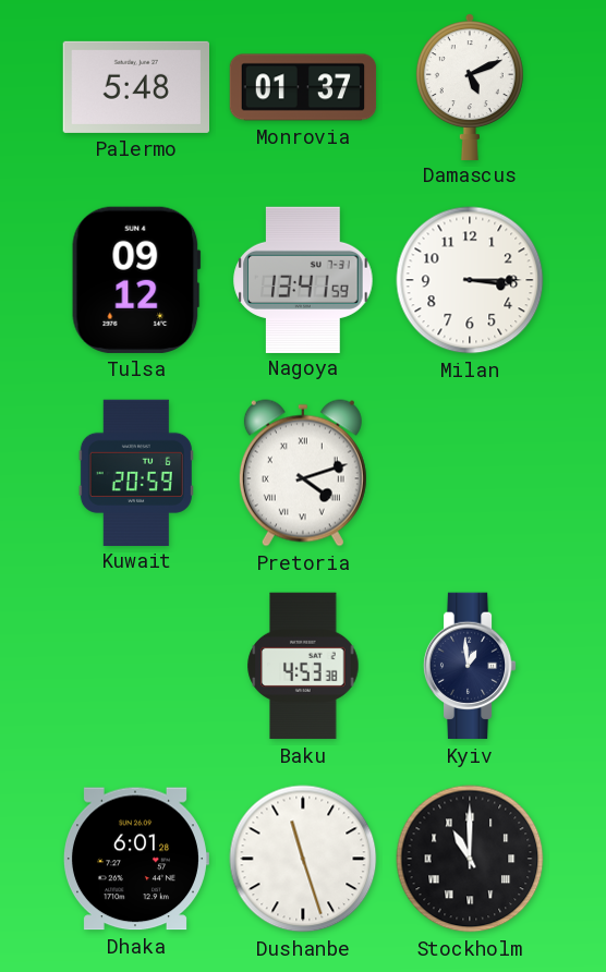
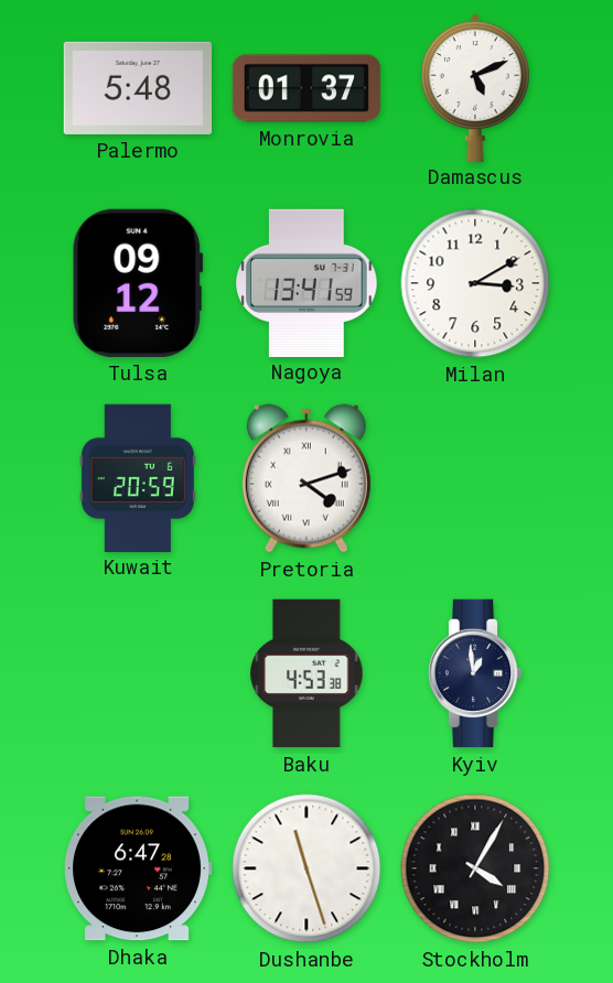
Milan: 3:15 -> 3:10
Dhaka: 6:01 -> 6:47
Stockholm: 11:00 -> 4:05
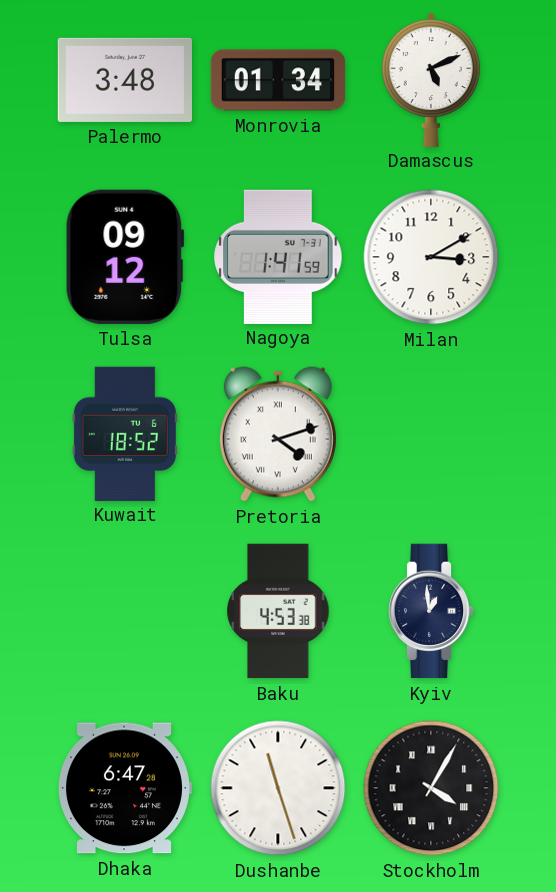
Palermo: 5:48 -> 3:48
Monrovia: 01:37 -> 01:34
Nagoya: 13:41 -> 1:41
Kuwait: 20:59 -> 18:52
